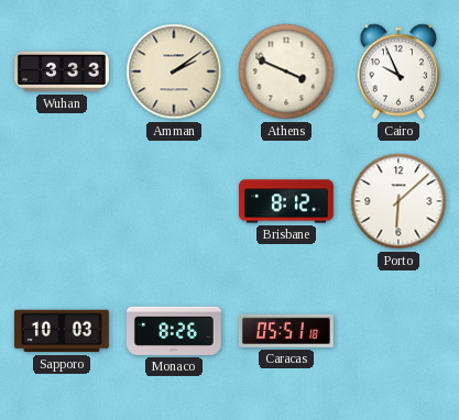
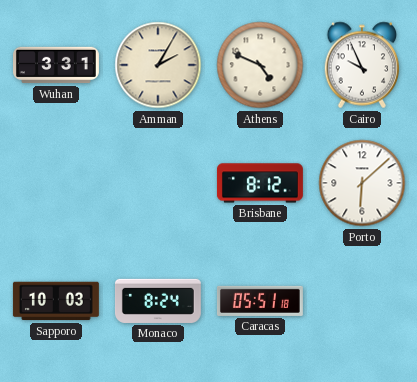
Wuhan: 3:33 -> 3:31
Amman: 2:09 -> 2:05
Athens: 3:49 -> 4:49
Monaco: 8:26 -> 8:24
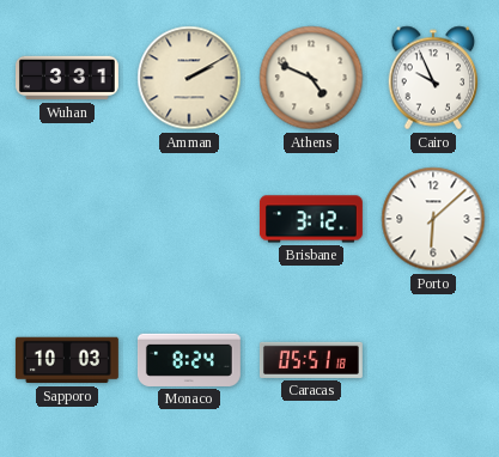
Amman: 2:05 -> 2:10
Brisbane: 8:12 -> 3:12
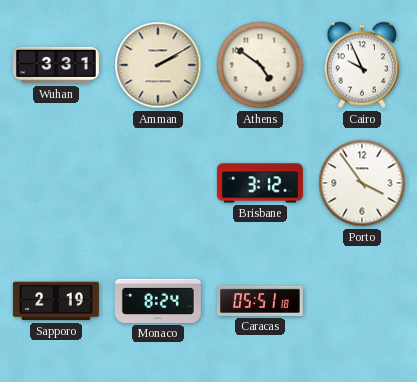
Athens: 4:49 -> 4:51
Porto: 6:08 -> 3:54
Sapporo: 10:03 -> 2:19
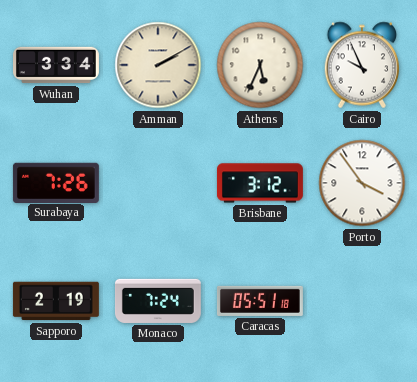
Wuhan: 3:31 -> 3:34
Athens: 4:51 -> 5:34
Surabaya: none -> 7:26
Monaco: 8:24 -> 7:24
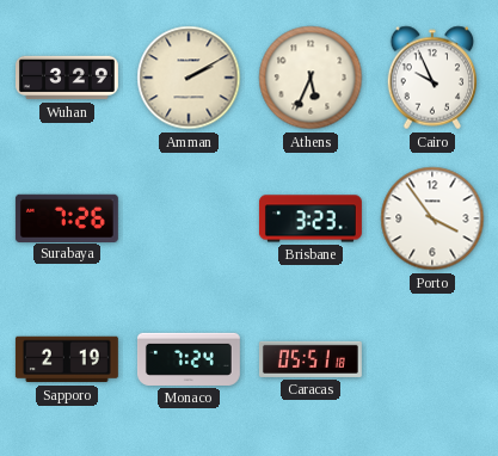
Wuhan: 3:34 -> 3:29
Brisbane: 3:12 -> 3:23
